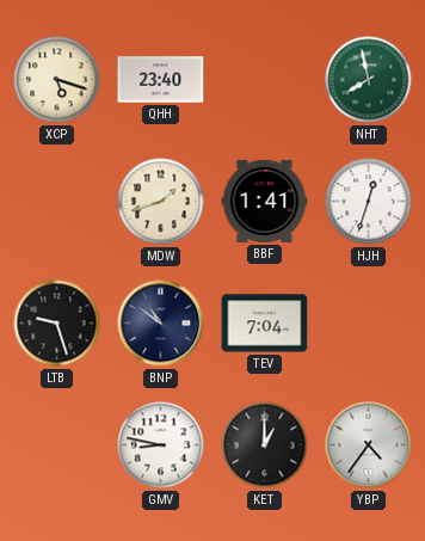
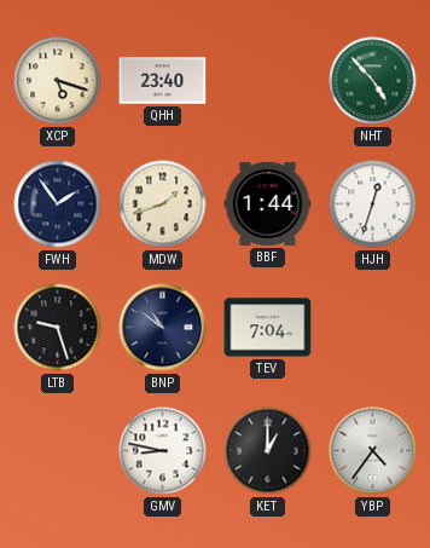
NHT: 7:58 -> 4:53
FWH: none -> 1:54
BBF: 1:41 -> 1:44
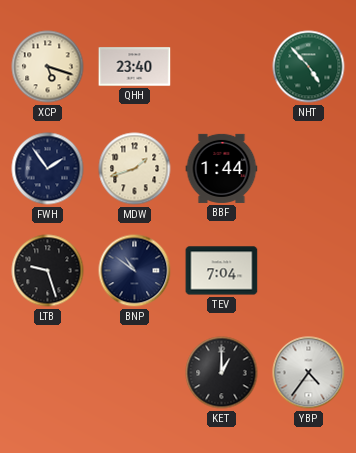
HJH: 12:33 -> none
GMV: 8:47 -> none
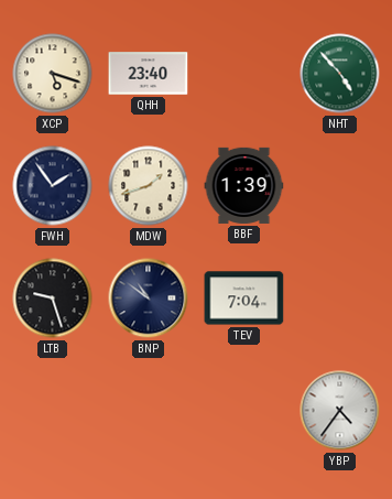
BBF: 1:44 -> 1:39
KET: 1:00 -> none
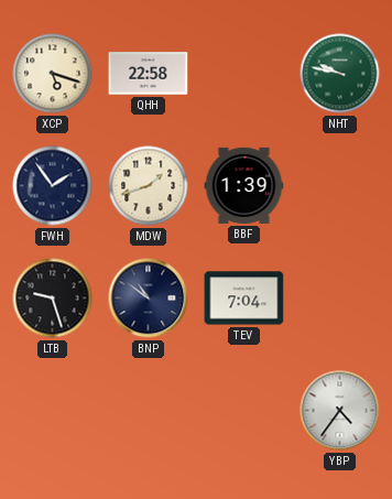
QHH: 23:40 -> 22:58
NHT: 4:53 -> 9:47
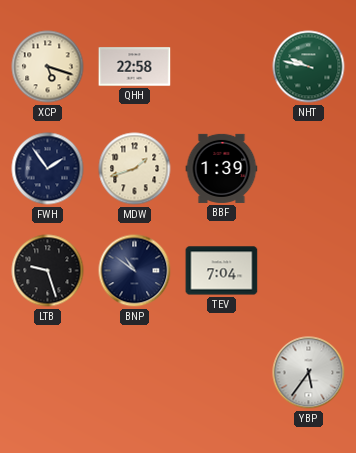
YBP: 4:36 -> 5:36
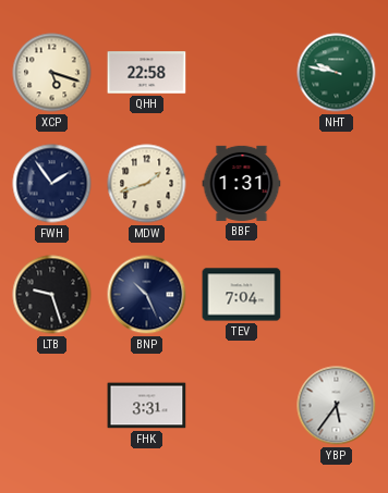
BBF: 1:39 -> 1:31
BNP: 10:51 -> 10:26
FHK: none -> 3:31
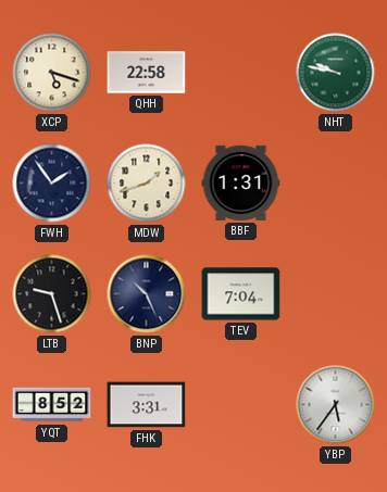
YQT: none -> 8:52
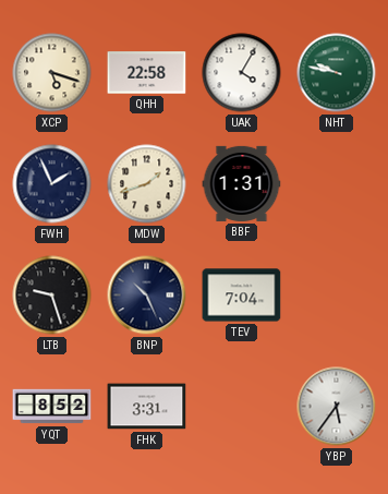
UAK: none -> 4:05
FWH: 1:54 -> 1:56
